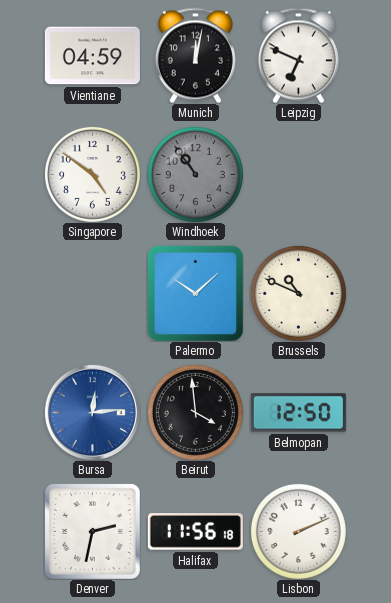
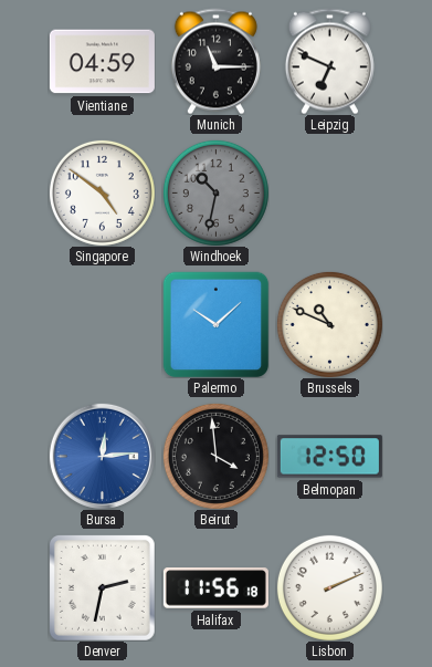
Munich: 12:02 -> 11:15
Windhoek: 10:54 -> 10:32
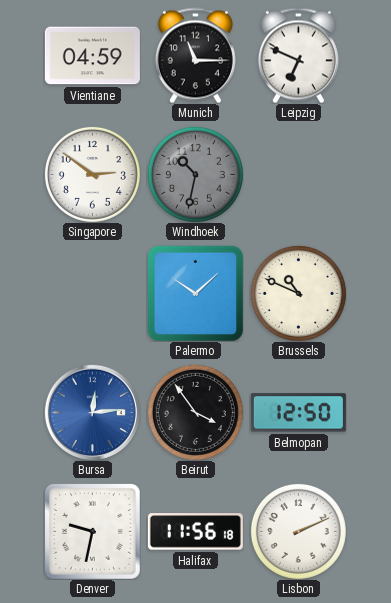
Singapore: 4:51 -> 2:51
Beirut: 3:59 -> 3:54
Denver: 2:32 -> 9:32
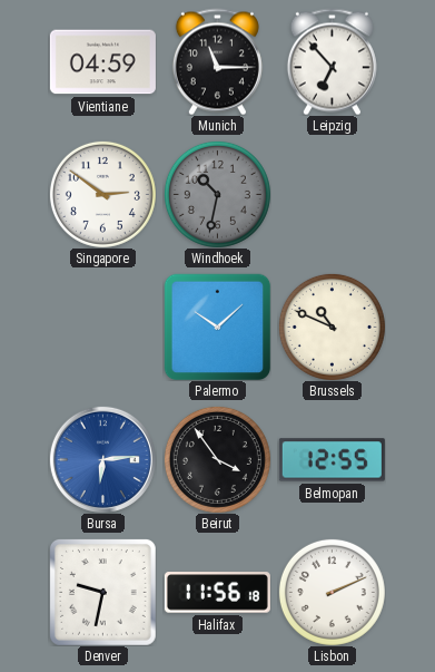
Leipzig: 6:49 -> 6:53
Bursa: 12:14 -> 6:14
Belmopan: 12:50 -> 12:55
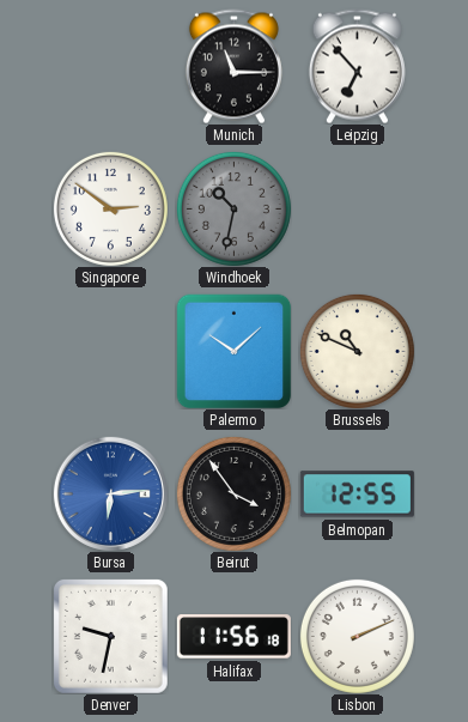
Vientiane: 04:59 -> none
